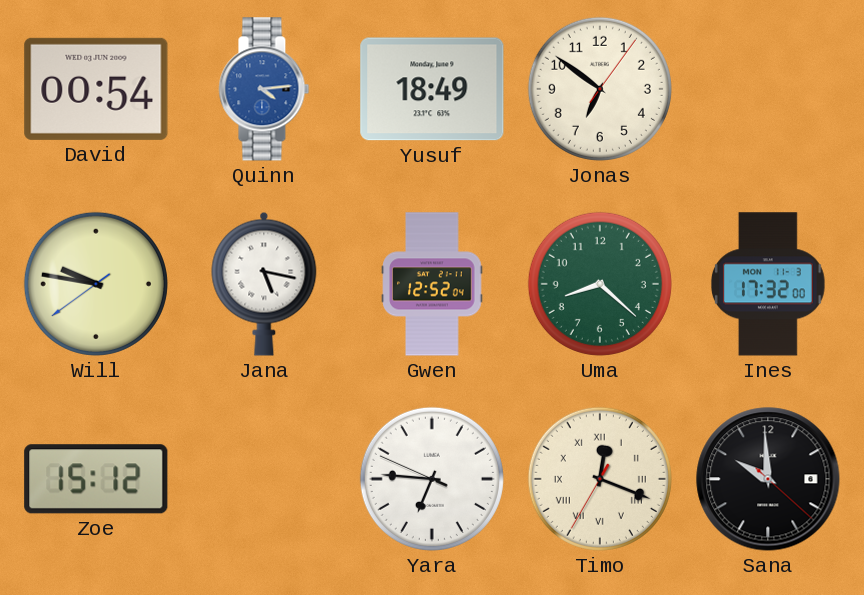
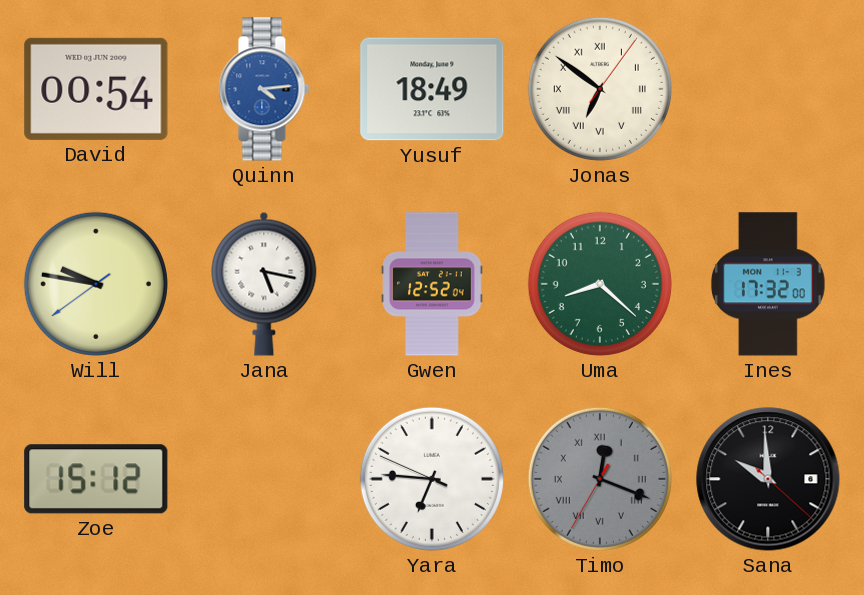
Jonas numerals: Arabic -> Roman
Timo dial: cream -> grey
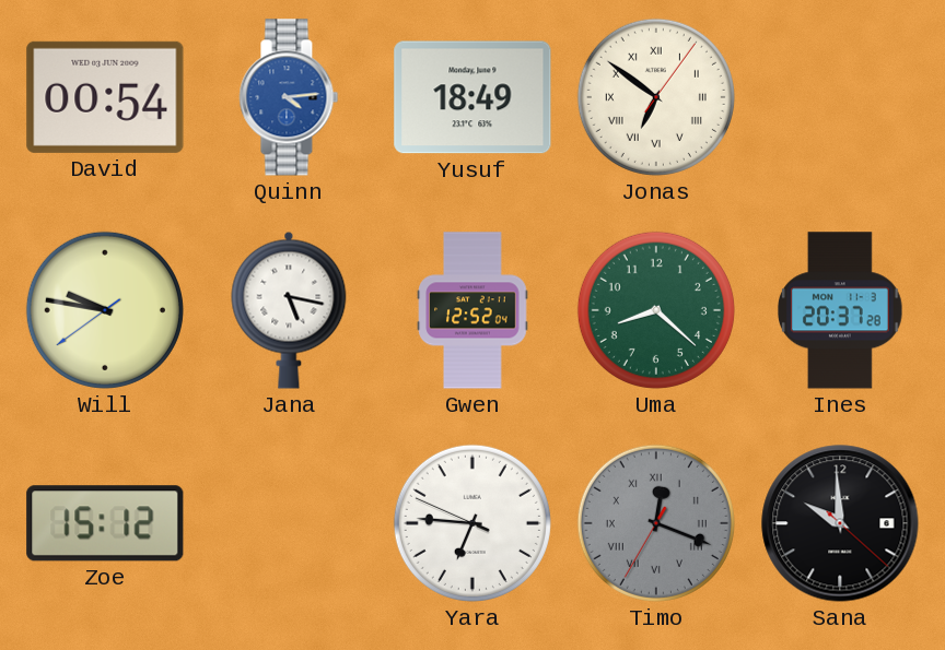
Ines: 17:32 -> 20:37
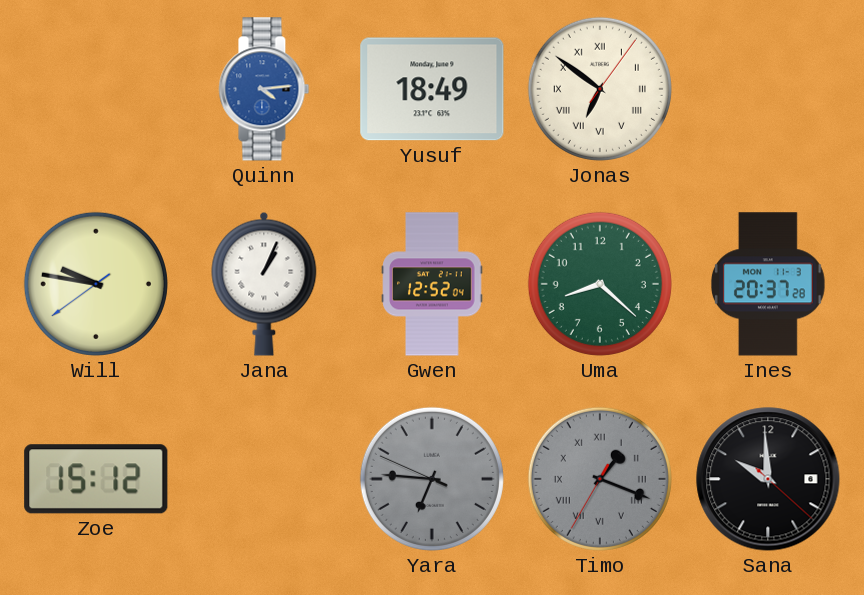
David: 00:54 -> none
Jana: 5:17 -> 1:04
Yara dial: white -> grey
Timo: 12:18 -> 1:18
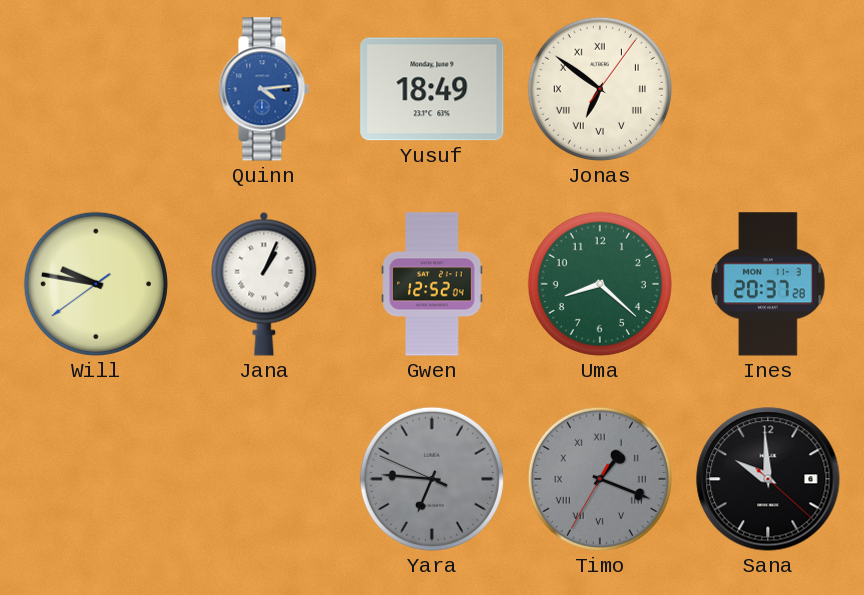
Zoe: 15:12 -> none
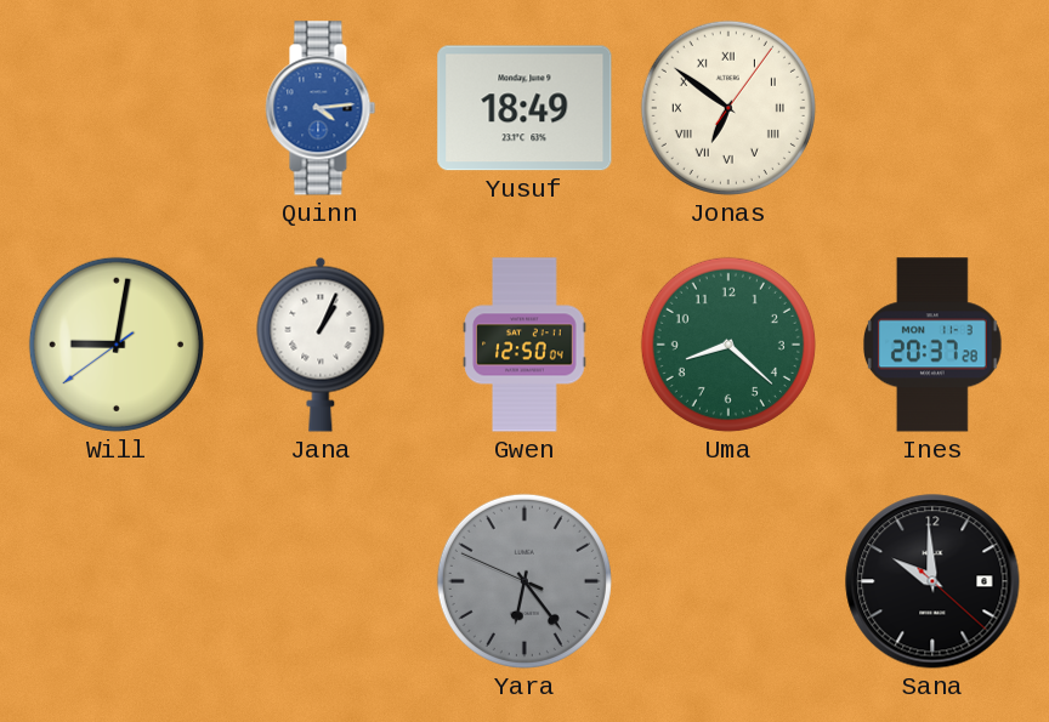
Will: 9:46 -> 9:01
Gwen: 12:52 -> 12:50
Yara: 6:45 -> 6:23
Timo: 1:18 -> none
